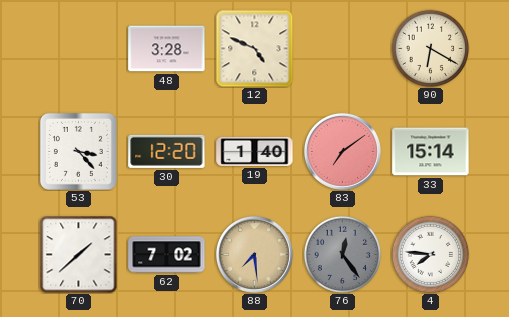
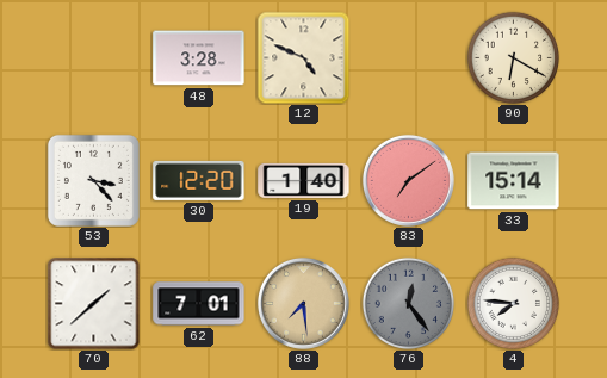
62: 7:02 -> 7:01
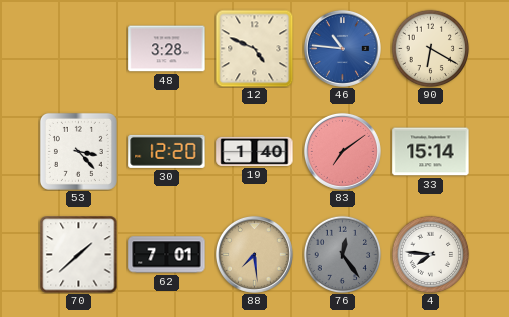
46: none -> 10:46
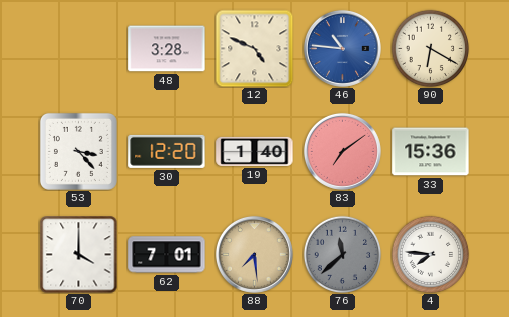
33: 15:14 -> 15:36
70: 1:38 -> 4:00
76: 12:24 -> 11:38
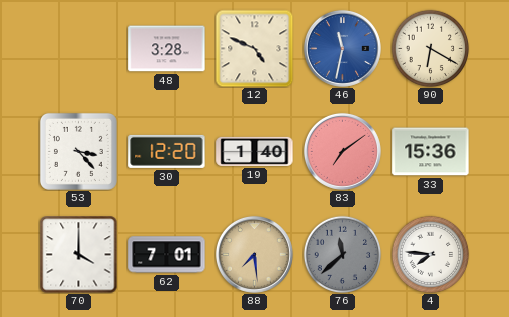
46: 10:46 -> 11:32
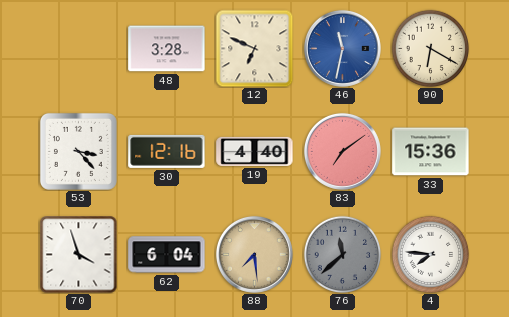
12: 4:49 -> 6:49
30: 12:20 -> 12:16
19: 1:40 -> 4:40
70: 4:00 -> 3:57
62: 7:01 -> 6:04
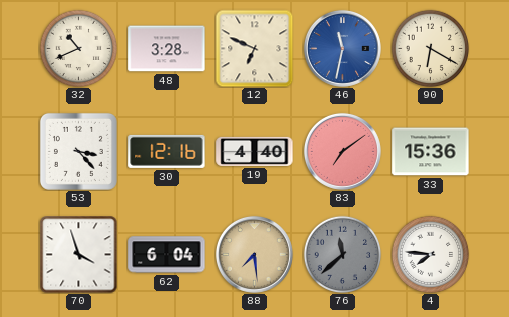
32: none -> 10:41
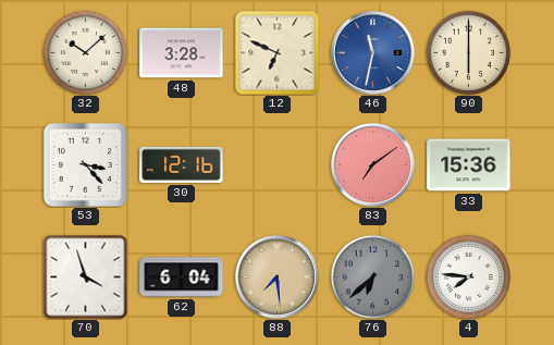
32: 10:41 -> 10:08
90: 6:20 -> 6:00
19: 4:40 -> none
76: 11:38 -> 6:38
